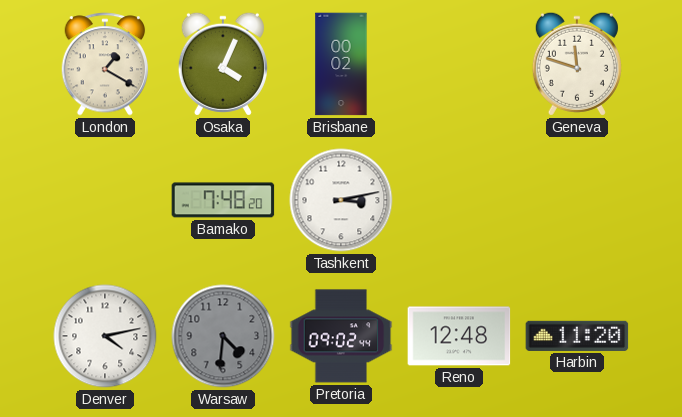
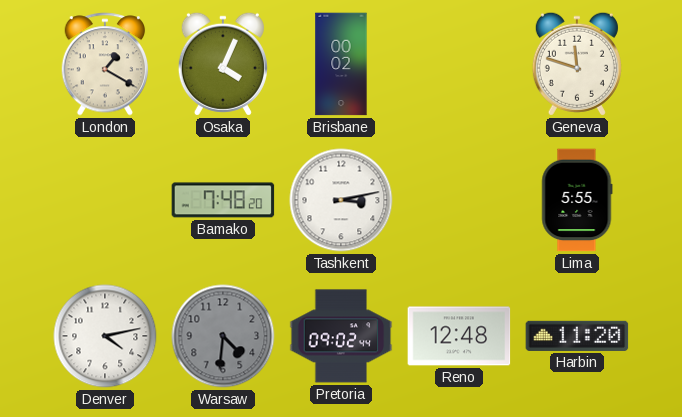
Lima: none -> 5:55
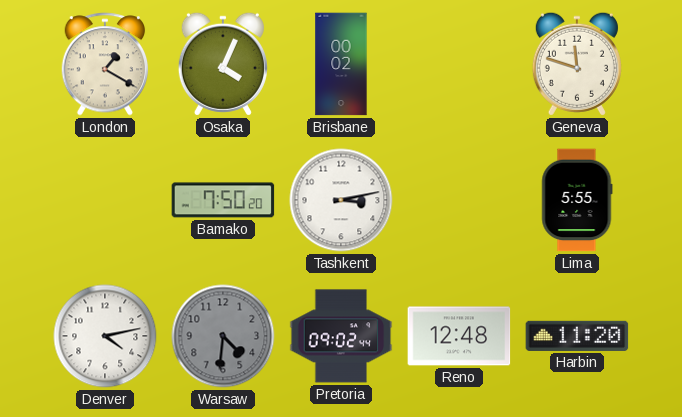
Bamako: 7:48 -> 7:50
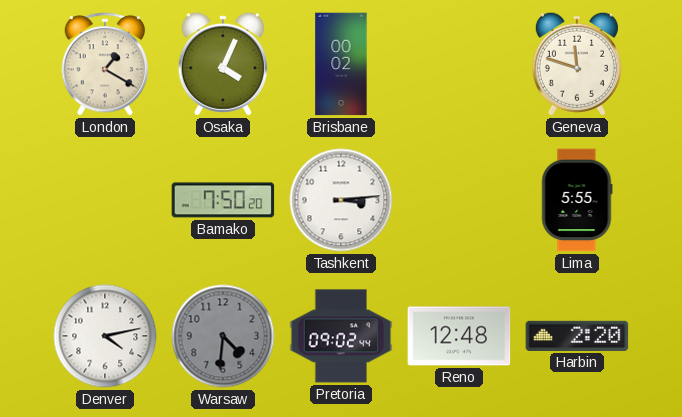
Tashkent: 3:13 -> 3:14
Harbin: 11:20 -> 2:20
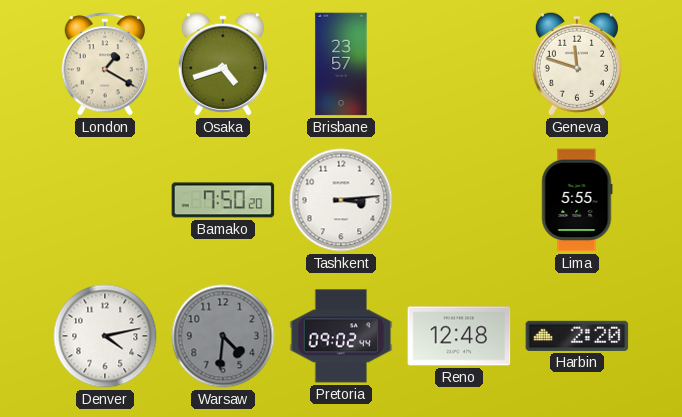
Osaka: 4:04 -> 4:42
Brisbane: 00:02 -> 23:57
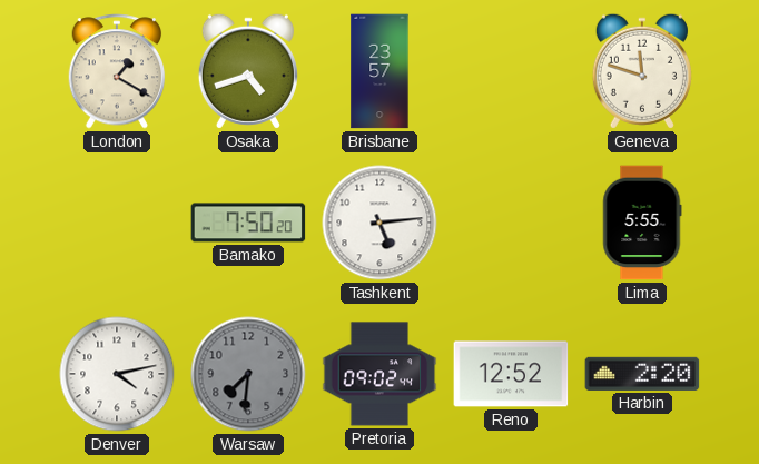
Tashkent: 3:14 -> 5:14
Warsaw: 4:31 -> 7:31
Reno: 12:48 -> 12:52
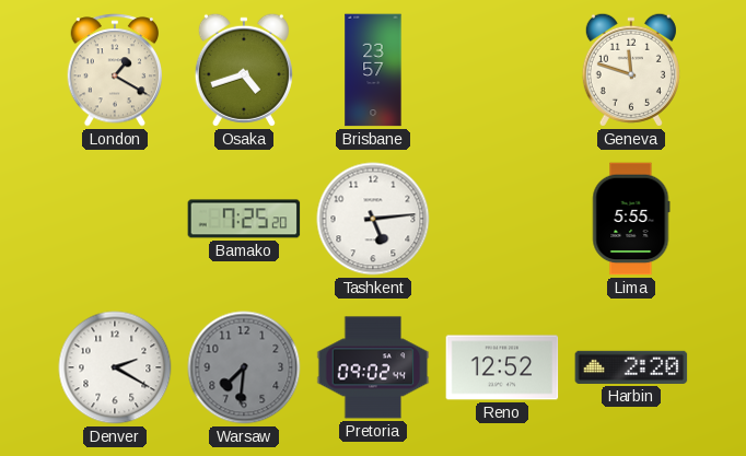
Bamako: 7:50 -> 7:25
Denver: 4:13 -> 2:20
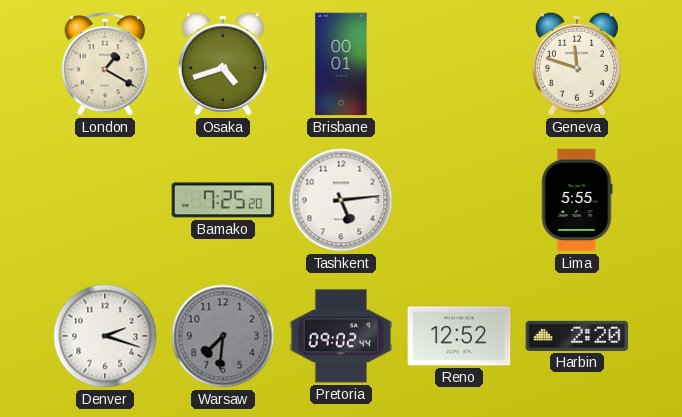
Brisbane: 23:57 -> 00:01
Denver: 2:20 -> 2:18
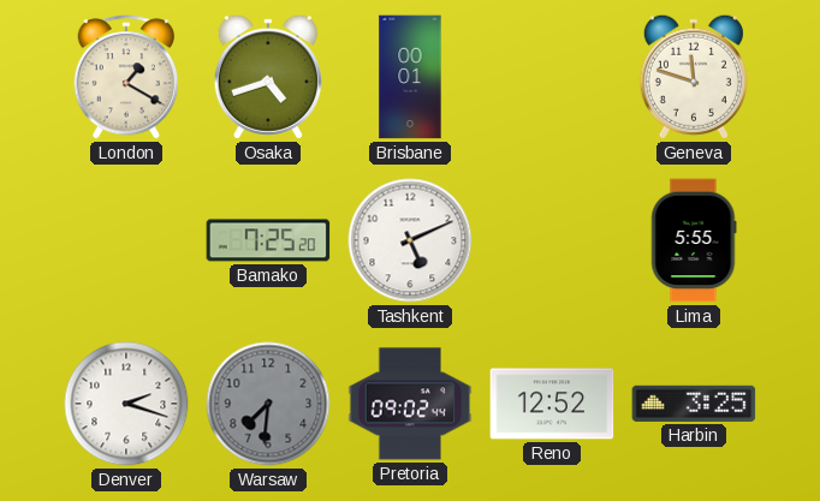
Tashkent: 5:14 -> 5:11
Harbin: 2:20 -> 3:25
